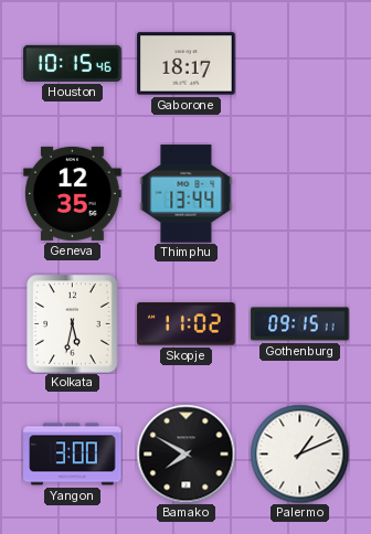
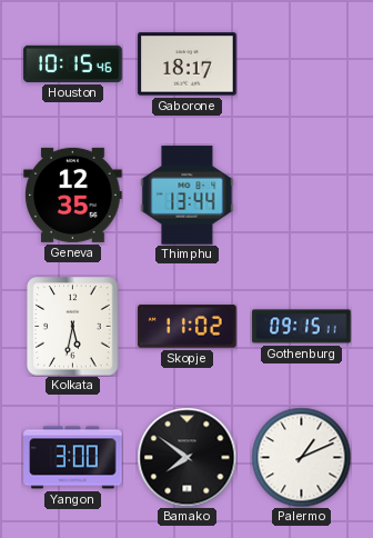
Bamako: 7:50 -> 7:51
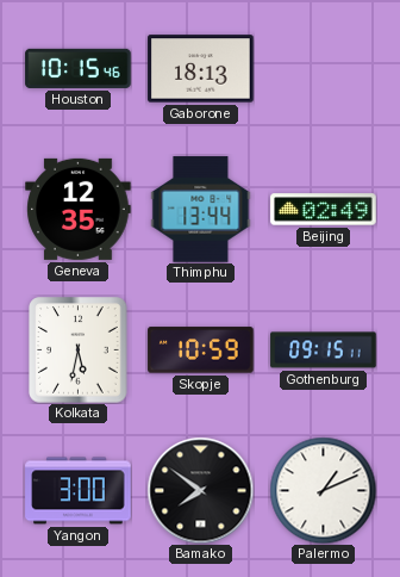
Gaborone: 18:17 -> 18:13
Beijing: none -> 02:49
Skopje: 11:02 -> 10:59
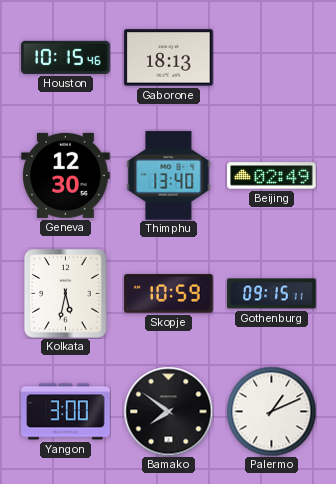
Geneva: 12:35 -> 12:30
Thimphu: 13:44 -> 13:40
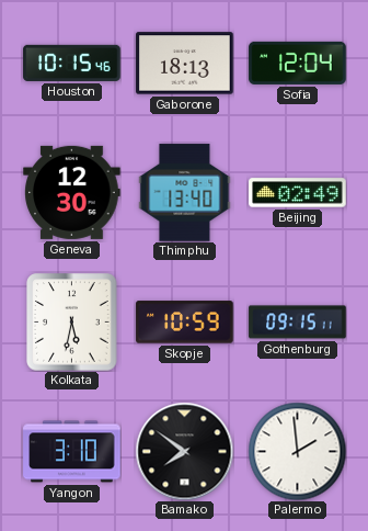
Sofia: none -> 12:04
Yangon: 3:00 -> 3:10
Palermo: 1:11 -> 1:59
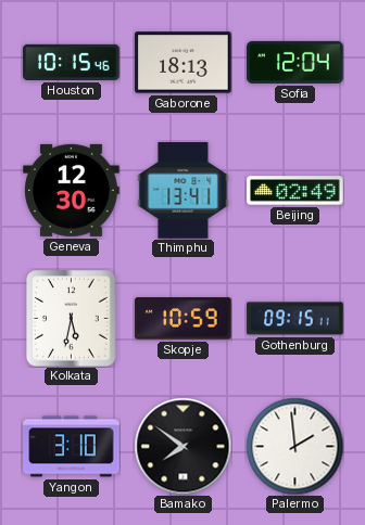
Thimphu: 13:40 -> 13:41
